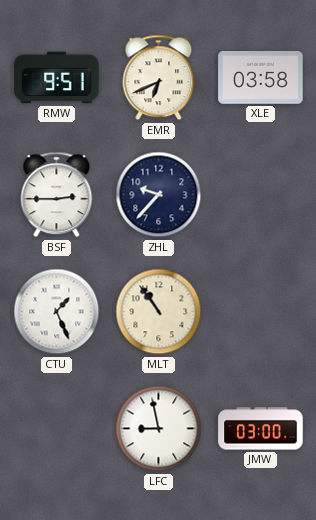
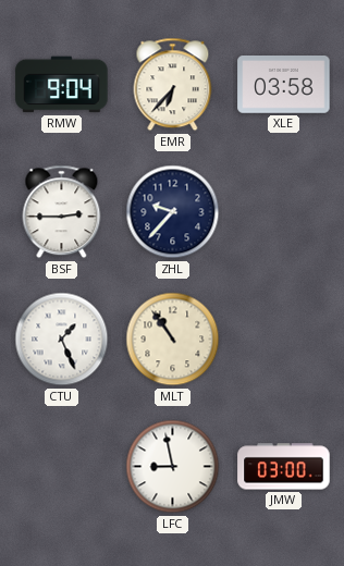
RMW: 9:51 -> 9:04
EMR: 6:41 -> 6:37
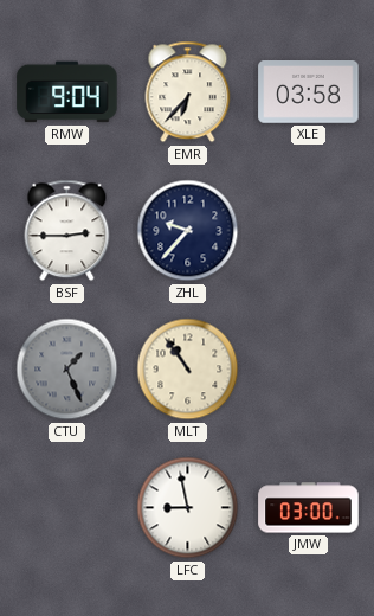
CTU dial: white -> grey
